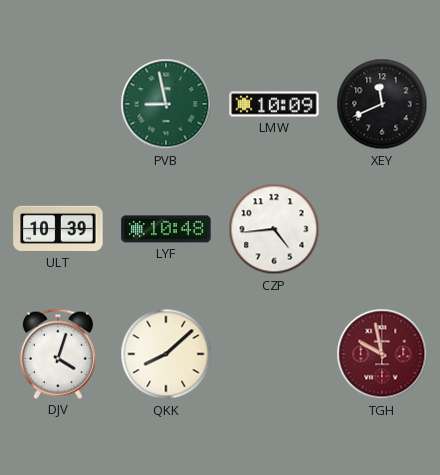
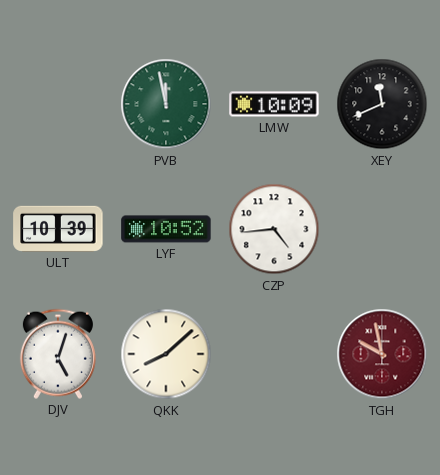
PVB: 8:58 -> 11:58
LYF: 10:48 -> 10:52
DJV: 4:03 -> 5:03
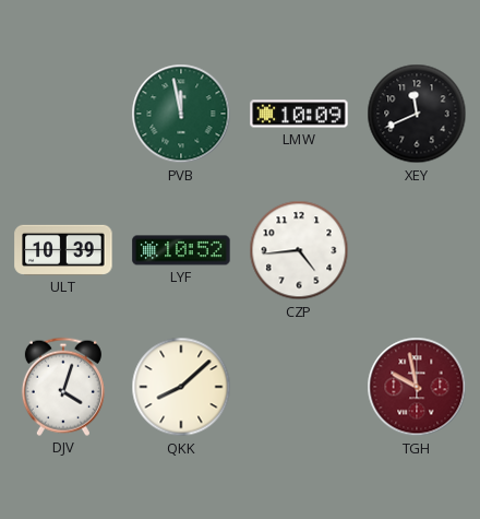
DJV: 5:03 -> 4:03
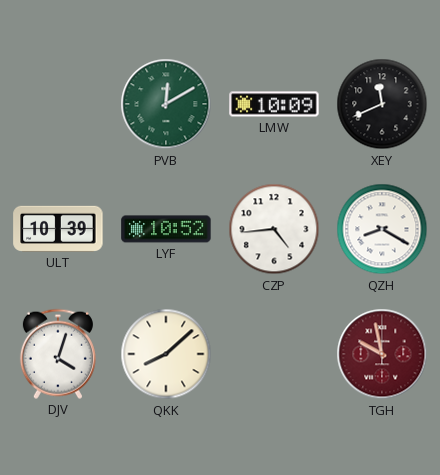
PVB: 11:58 -> 12:10
QZH: none -> 8:20
